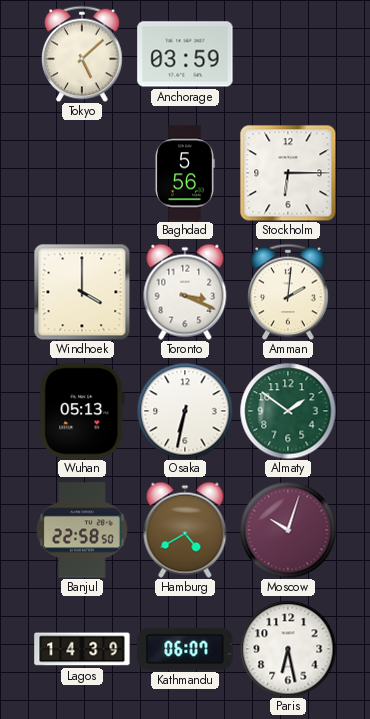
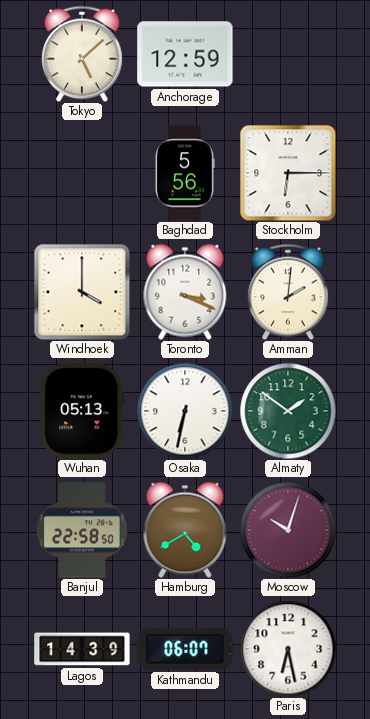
Anchorage: 03:59 -> 12:59
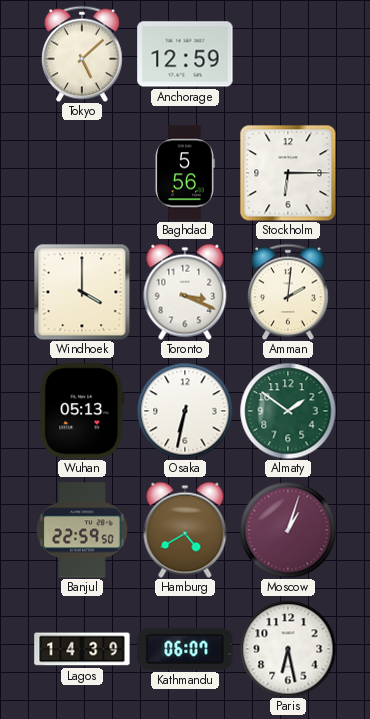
Banjul: 22:58 -> 22:59
Moscow: 10:03 -> 1:03
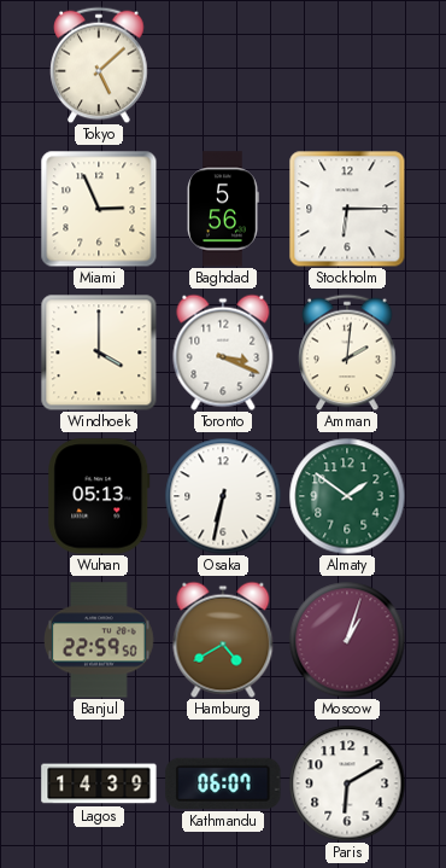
Anchorage: 12:59 -> none
Miami: none -> 2:56
Paris: 6:28 -> 6:10
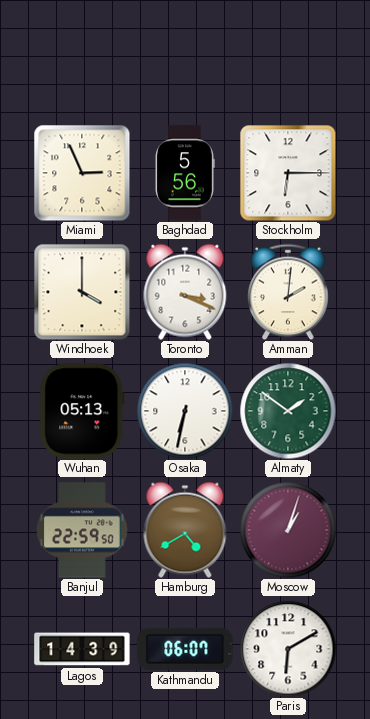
Tokyo: 5:08 -> none
